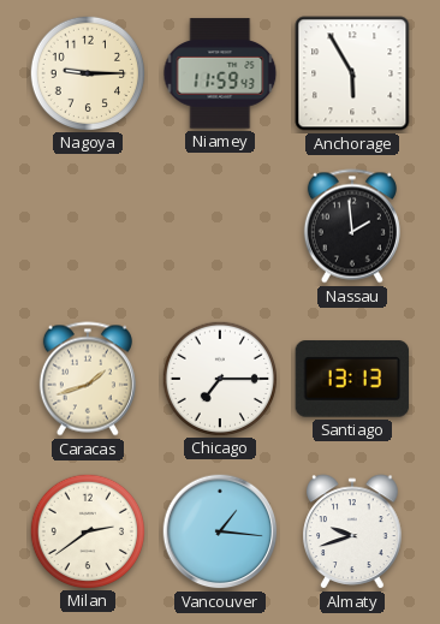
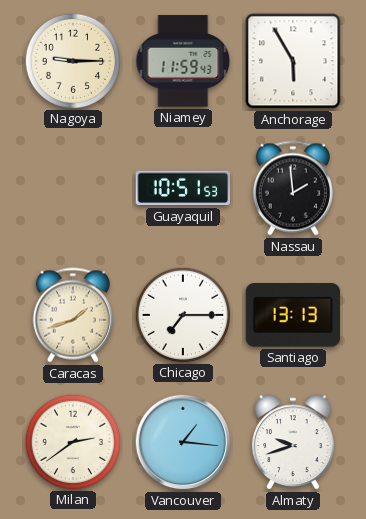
Guayaquil: none -> 10:51
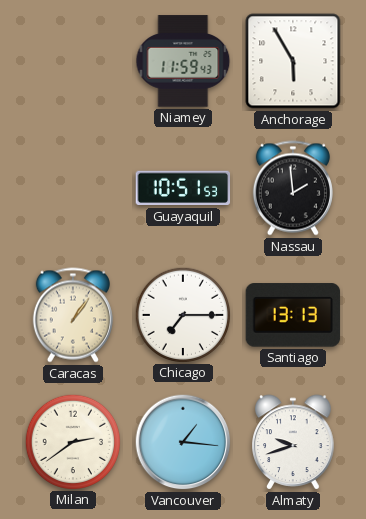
Nagoya: 9:15 -> none
Caracas: 1:42 -> 1:06
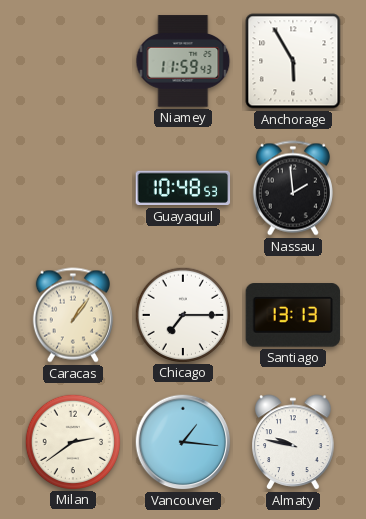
Guayaquil: 10:51 -> 10:48
Almaty: 9:42 -> 9:47
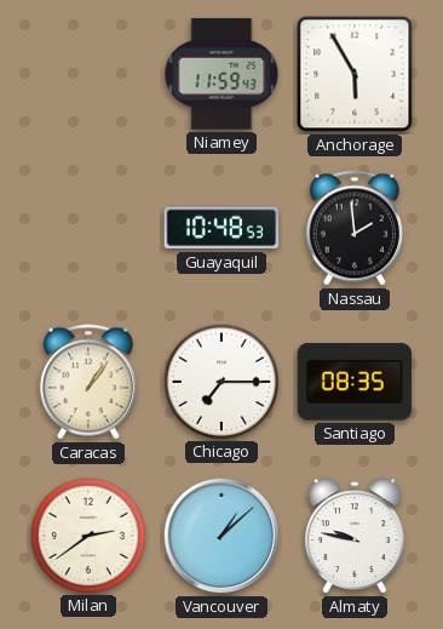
Santiago: 13:13 -> 08:35
Vancouver: 1:16 -> 1:08
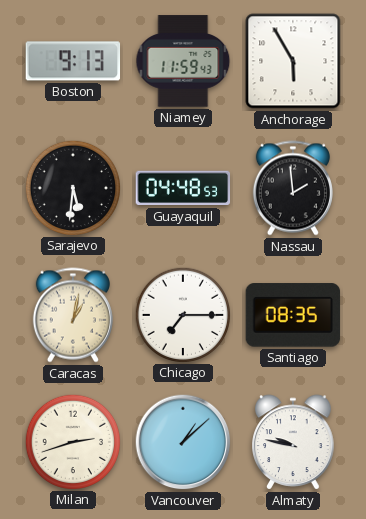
Boston: none -> 9:13
Sarajevo: none -> 5:31
Guayaquil: 10:48 -> 04:48
Caracas: 1:06 -> 1:02
Milan: 2:39 -> 2:42
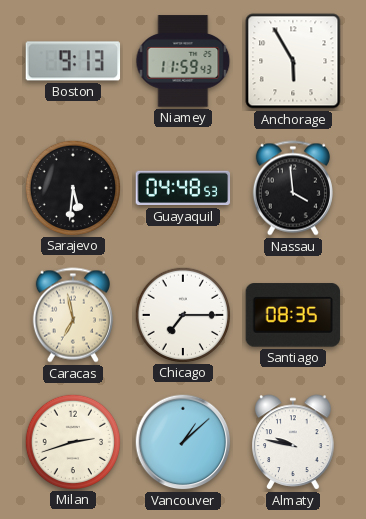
Nassau: 1:59 -> 3:59
Caracas: 1:02 -> 6:58
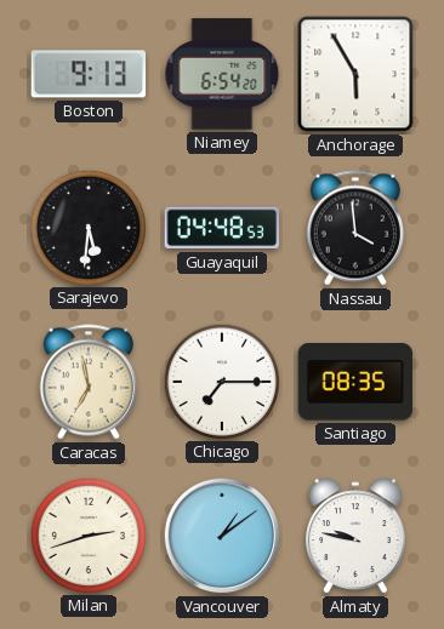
Niamey: 11:59 -> 6:54
Vancouver: 1:08 -> 1:09
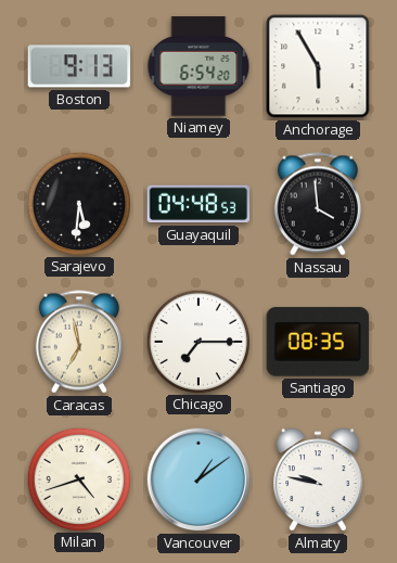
Milan: 2:42 -> 4:42
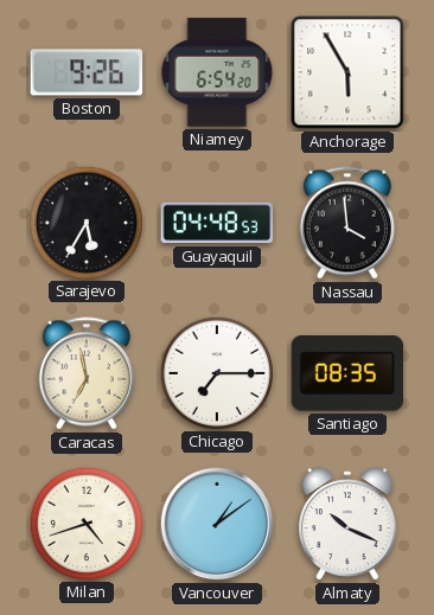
Boston: 9:13 -> 9:26
Sarajevo: 5:31 -> 5:35
Almaty: 9:47 -> 10:19
